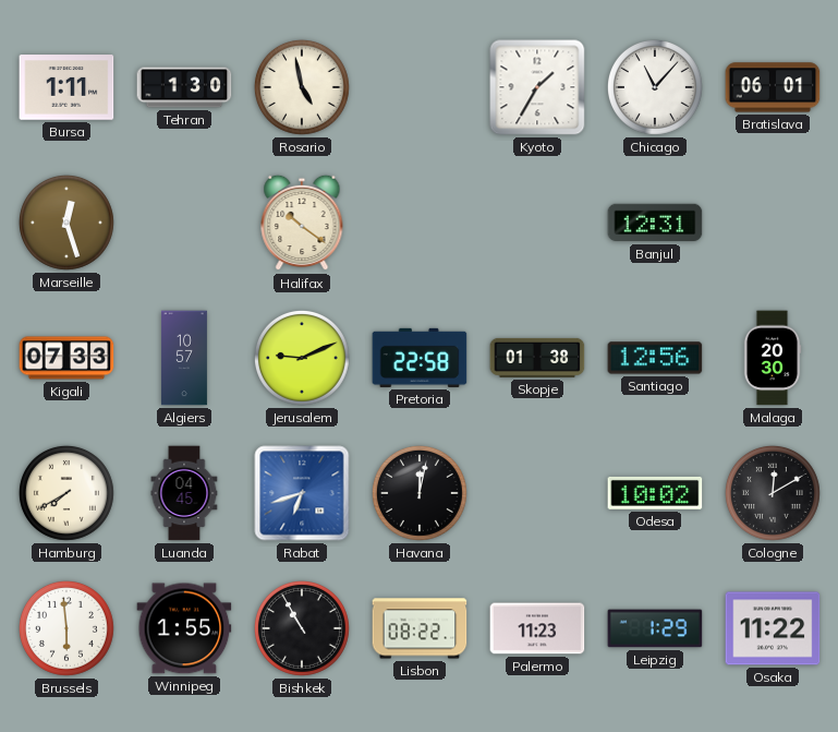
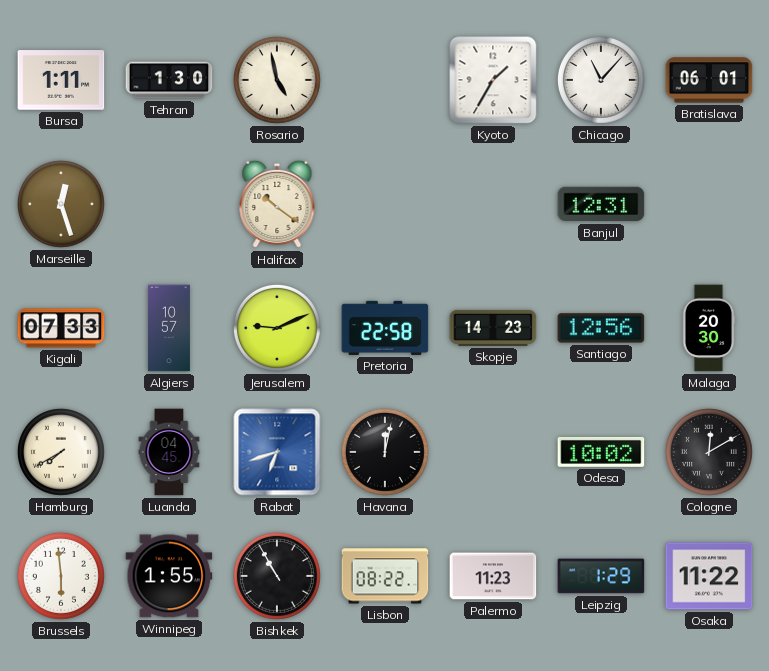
Skopje: 01:38 -> 14:23
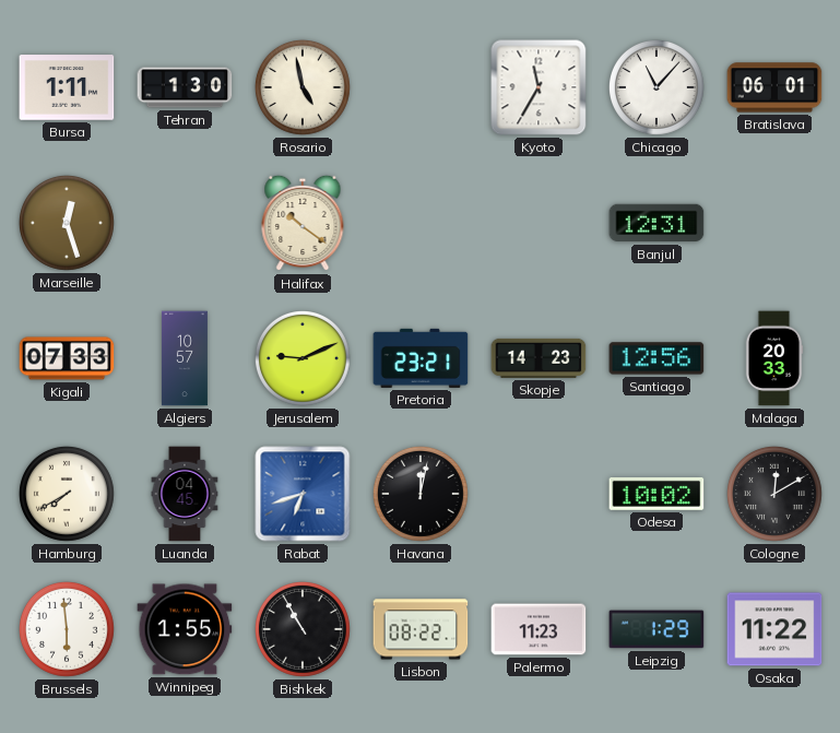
Kyoto: 1:35 -> 11:35
Pretoria: 22:58 -> 23:21
Malaga: 20:30 -> 20:33
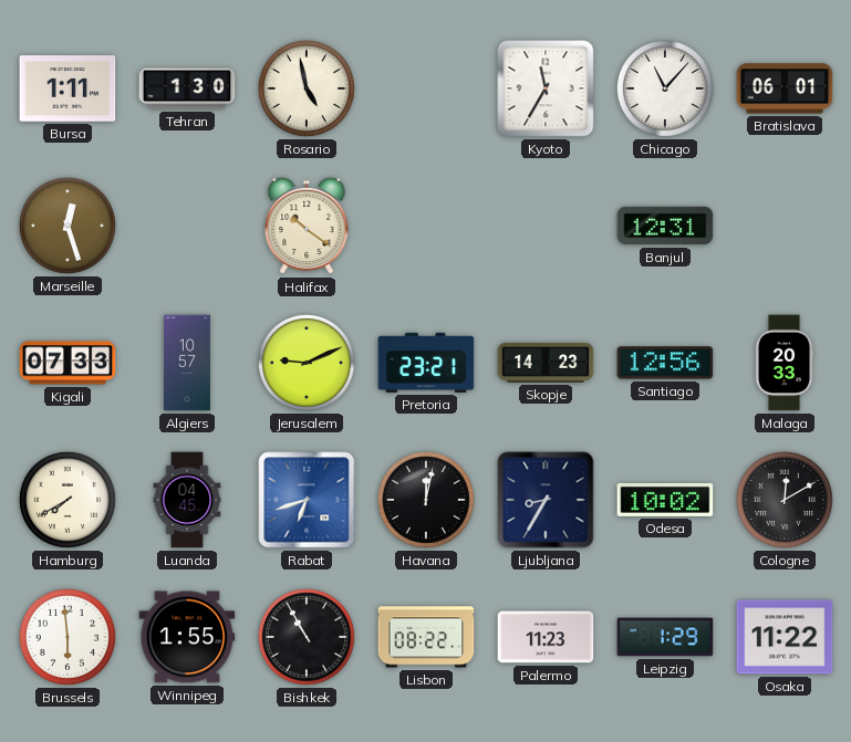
Ljubljana: none -> 8:35
